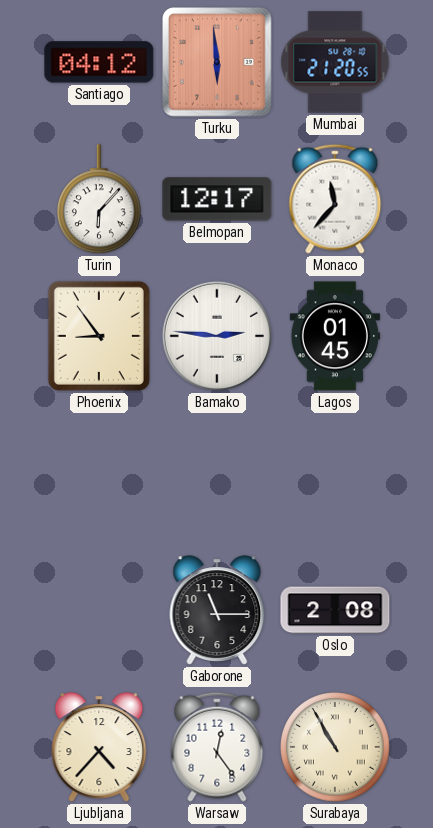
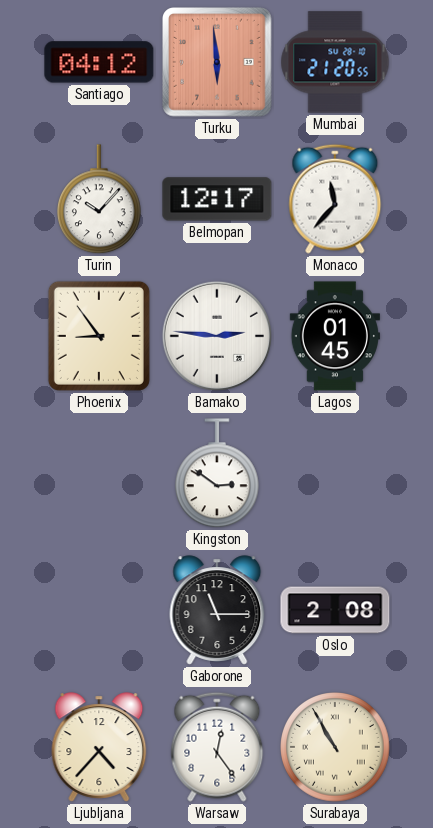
Turin: 6:07 -> 10:07
Kingston: none -> 2:51
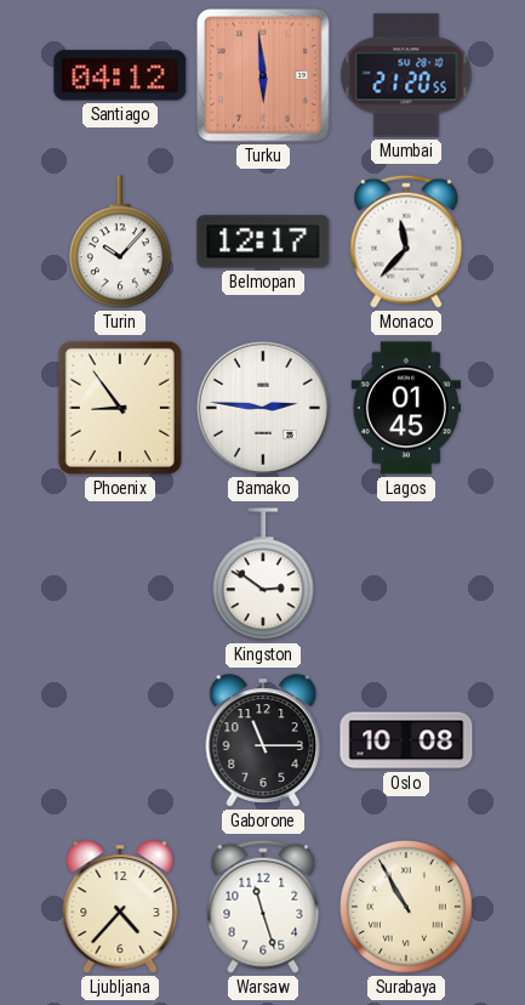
Oslo: 2:08 -> 10:08
Warsaw: 12:24 -> 11:27
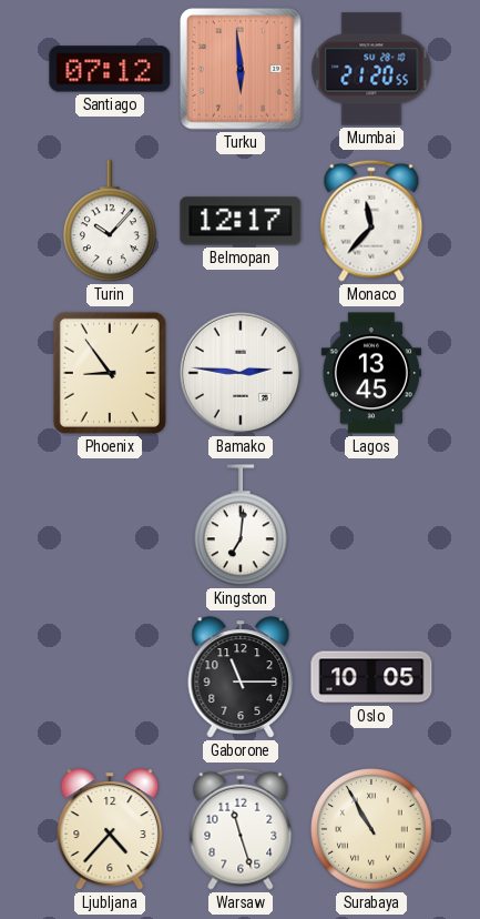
Santiago: 04:12 -> 07:12
Lagos: 01:45 -> 13:45
Kingston: 2:51 -> 7:01
Oslo: 10:08 -> 10:05
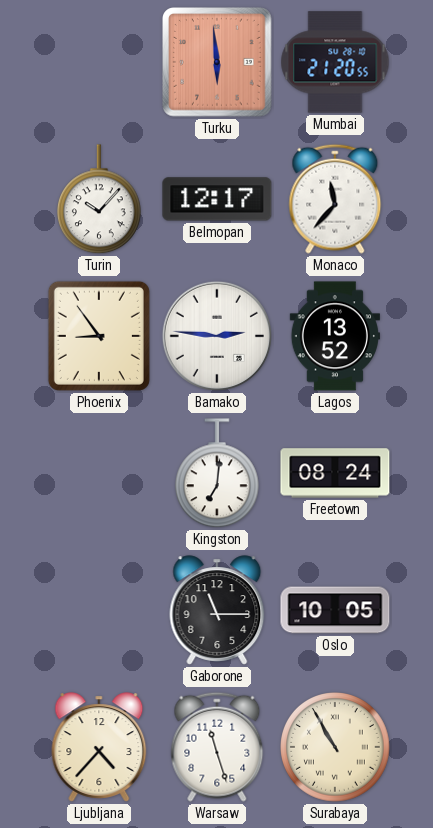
Santiago: 07:12 -> none
Lagos: 13:45 -> 13:52
Freetown: none -> 08:24
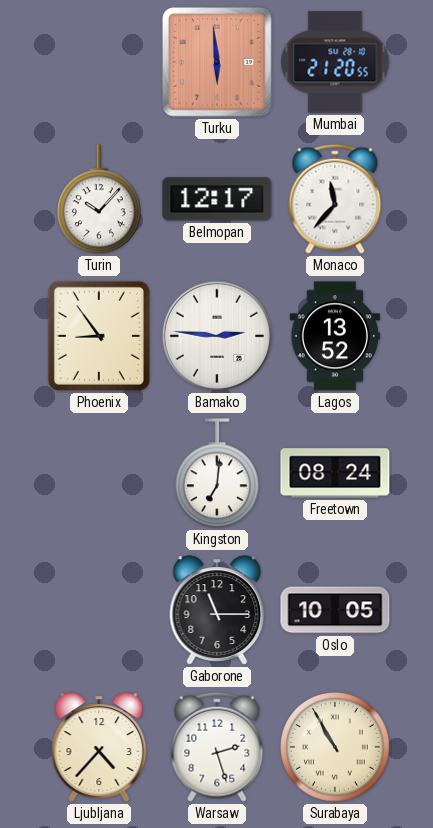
Warsaw: 11:27 -> 2:27
